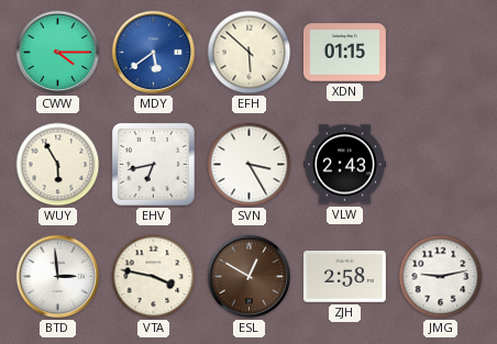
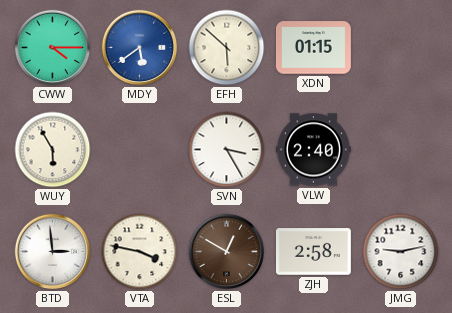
EHV: 6:43 -> none
VLW: 2:43 -> 2:40
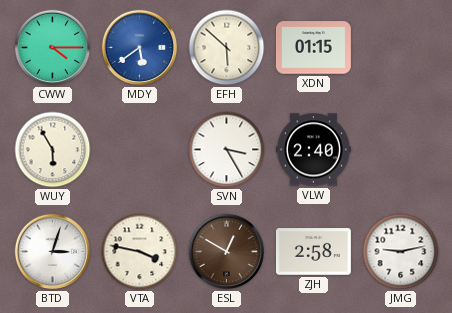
BTD: 2:59 -> 3:03
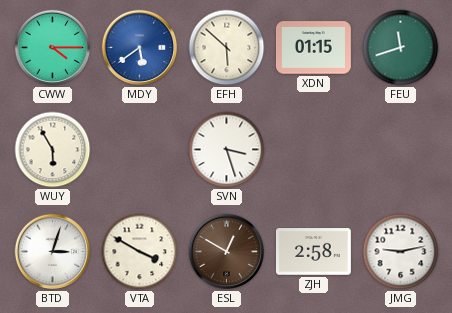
FEU: none -> 11:42
SVN: 3:25 -> 3:27
VLW: 2:40 -> none
VTA: 3:47 -> 3:50
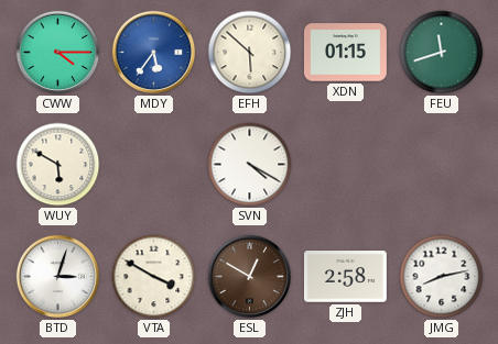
MDY: 5:39 -> 5:36
WUY: 5:55 -> 5:50
SVN: 3:27 -> 4:20
JMG: 9:13 -> 8:13
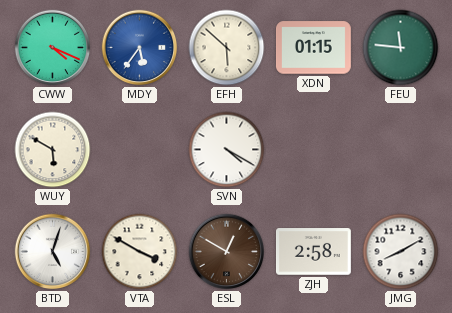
CWW: 4:15 -> 4:19
FEU: 11:42 -> 11:46
BTD: 3:03 -> 5:03
JMG: 8:13 -> 8:10
